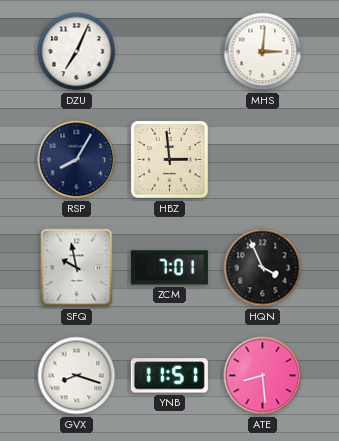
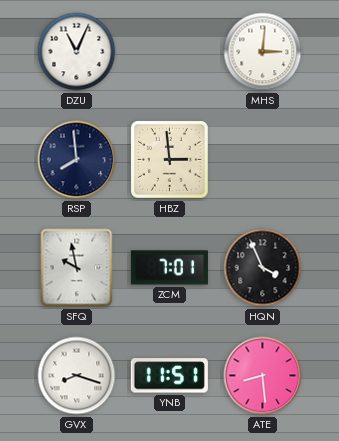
DZU: 7:04 -> 11:04
RSP: 8:05 -> 7:59
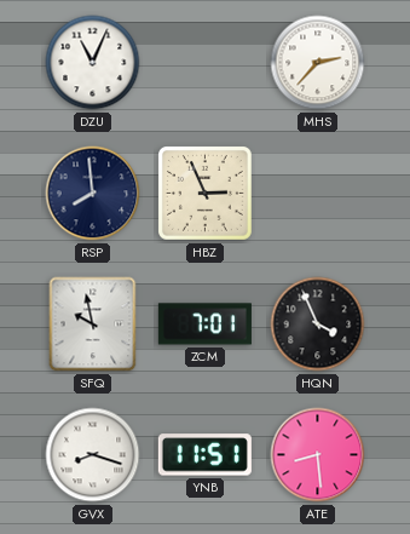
MHS: 3:01 -> 2:37
HBZ: 2:59 -> 2:56
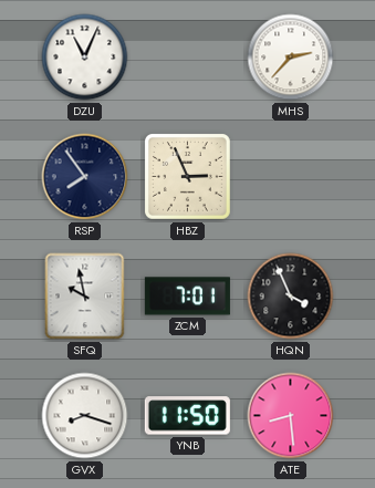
RSP: 7:59 -> 7:54
YNB: 11:51 -> 11:50
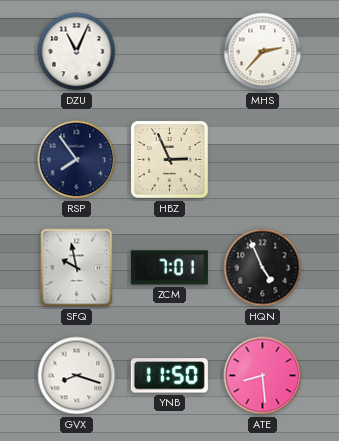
HQN: 3:56 -> 4:56
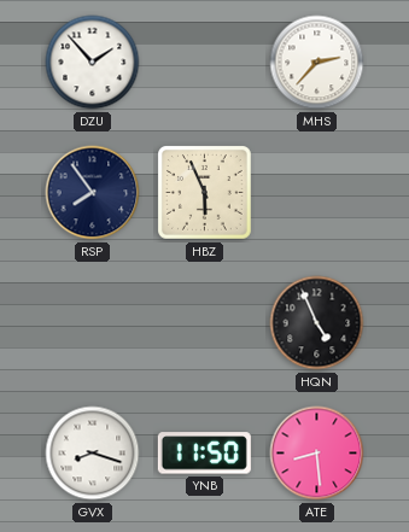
DZU: 11:04 -> 1:53
HBZ: 2:56 -> 5:56
SFQ: 9:58 -> none
ZCM: 7:01 -> none
